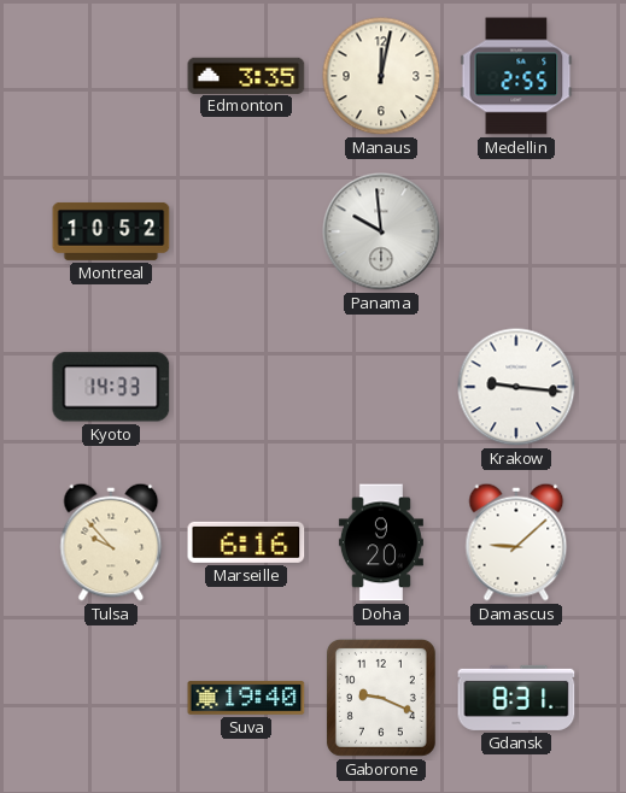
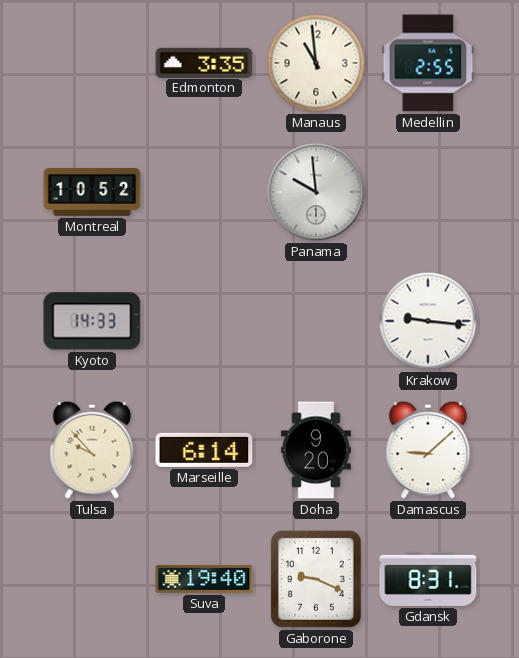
Manaus: 12:02 -> 10:59
Marseille: 6:16 -> 6:14
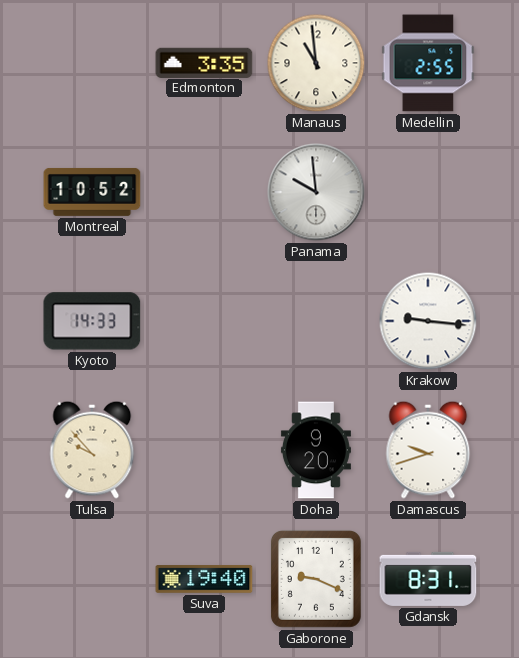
Marseille: 6:14 -> none
Damascus: 9:08 -> 9:42
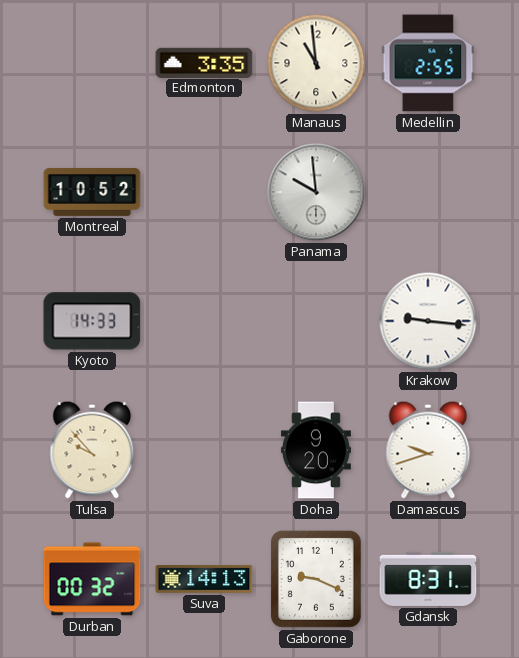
Durban: none -> 00:32
Suva: 19:40 -> 14:13
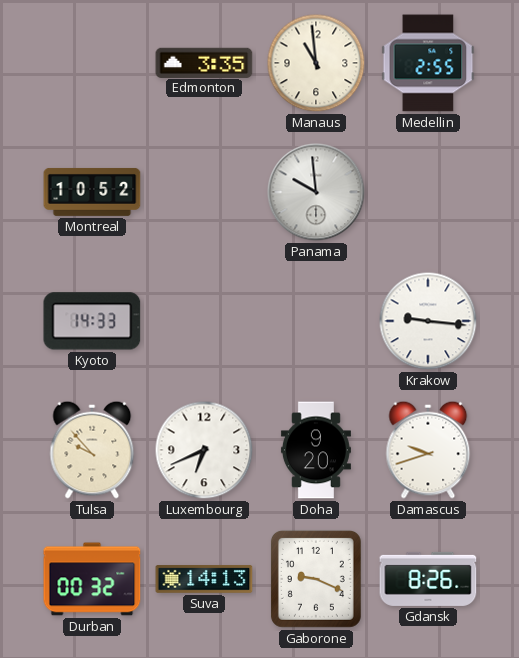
Luxembourg: none -> 6:41
Gdansk: 8:31 -> 8:26
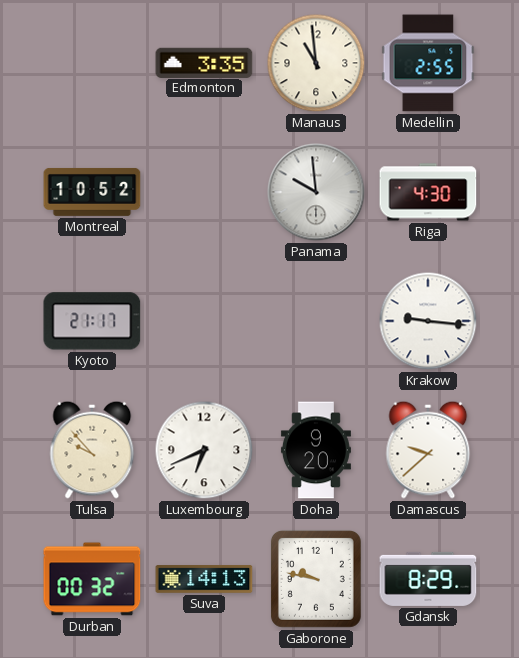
Riga: none -> 4:30
Kyoto: 14:33 -> 21:17
Damascus: 9:42 -> 9:38
Gaborone: 9:19 -> 9:47
Gdansk: 8:26 -> 8:29
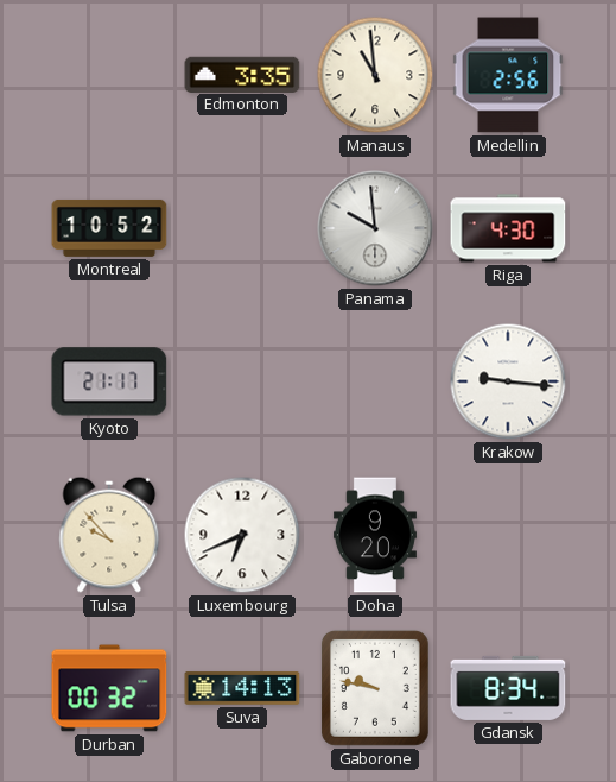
Medellin: 2:55 -> 2:56
Damascus: 9:38 -> none
Gdansk: 8:29 -> 8:34
